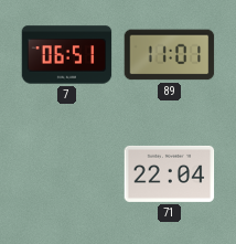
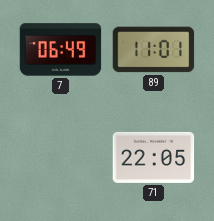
7: 06:51 -> 06:49
71: 22:04 -> 22:05
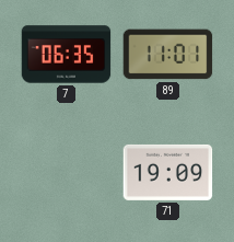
7: 06:49 -> 06:35
71: 22:05 -> 19:09
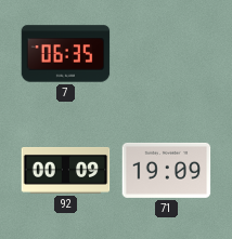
89: 11:01 -> none
92: none -> 00:09
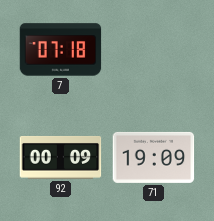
7: 06:35 -> 07:18
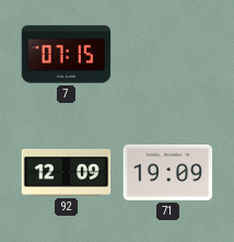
7: 07:18 -> 07:15
92: 00:09 -> 12:09
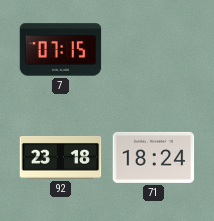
92: 12:09 -> 23:18
71: 19:09 -> 18:24
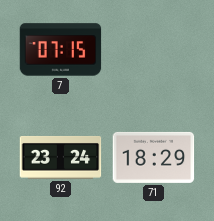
92: 23:18 -> 23:24
71: 18:24 -> 18:29
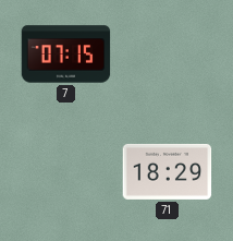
92: 23:24 -> none
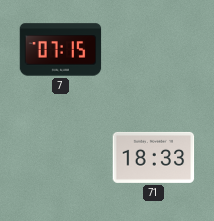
71: 18:29 -> 18:33
